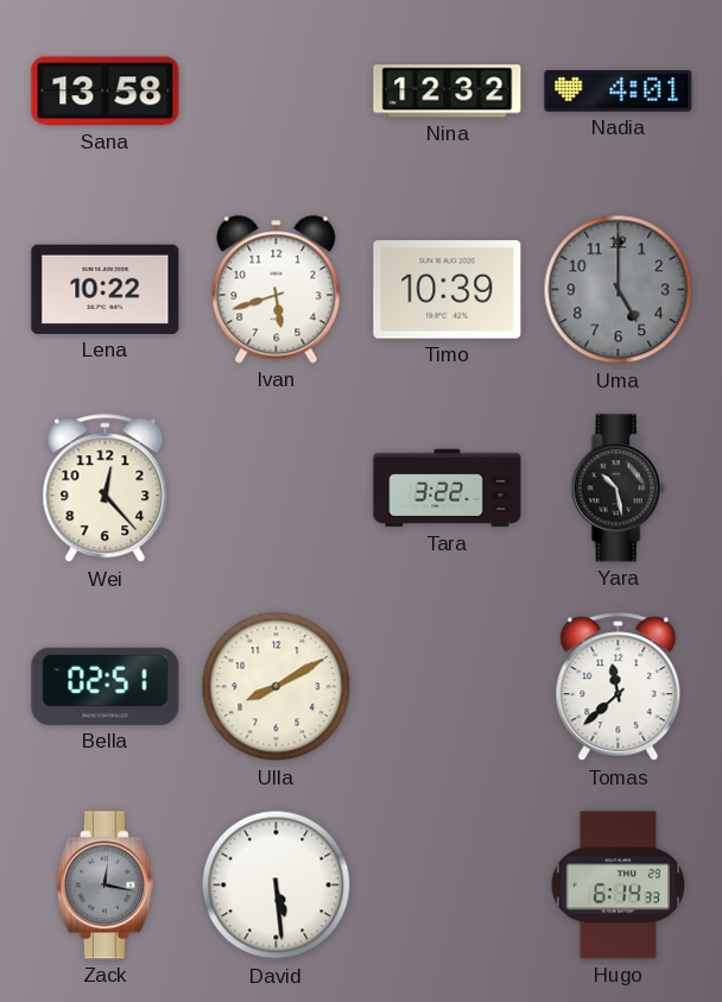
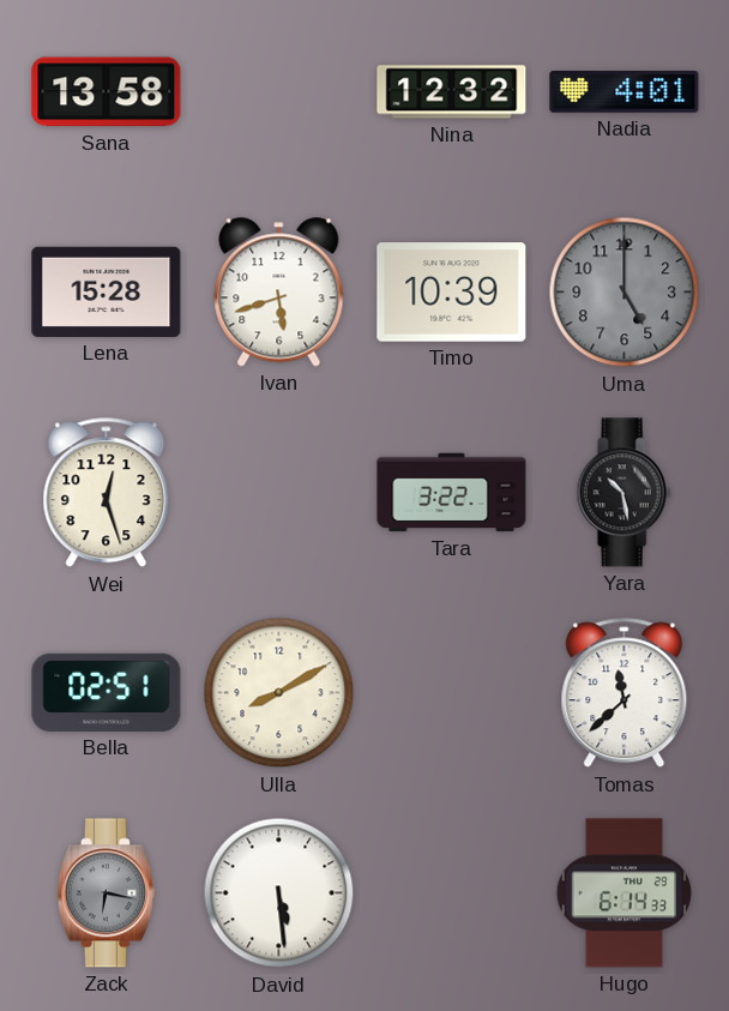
Lena: 10:22 -> 15:28
Wei: 12:23 -> 12:27
Zack: 12:17 -> 6:17
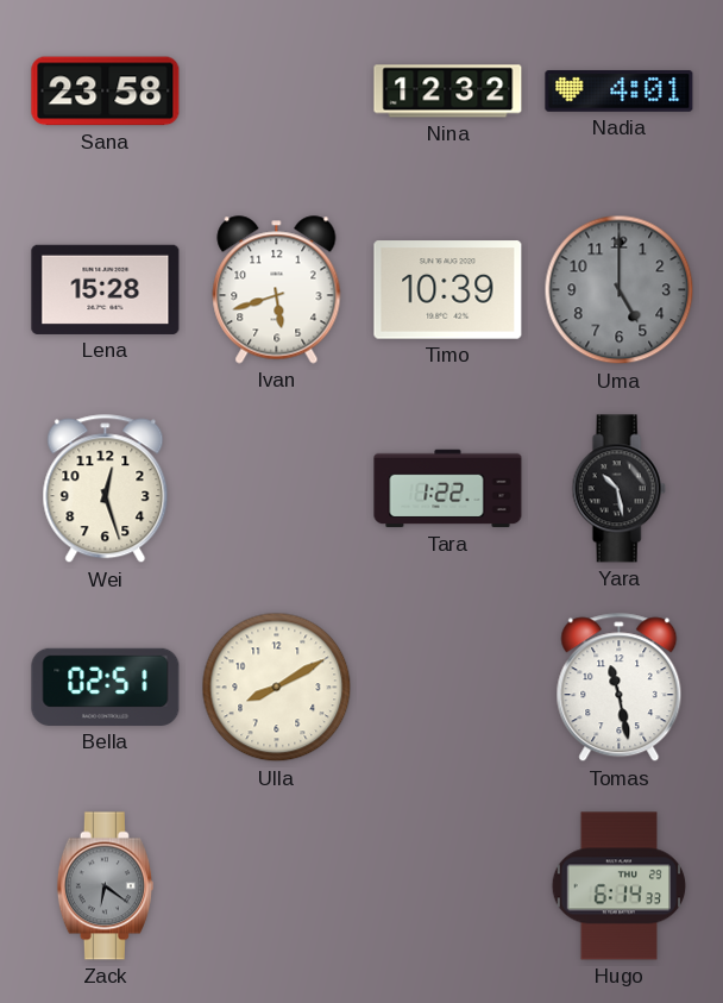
Sana: 13:58 -> 23:58
Tara: 3:22 -> 1:22
Tomas: 11:38 -> 11:28
Zack: 6:17 -> 6:21
David: 5:29 -> none
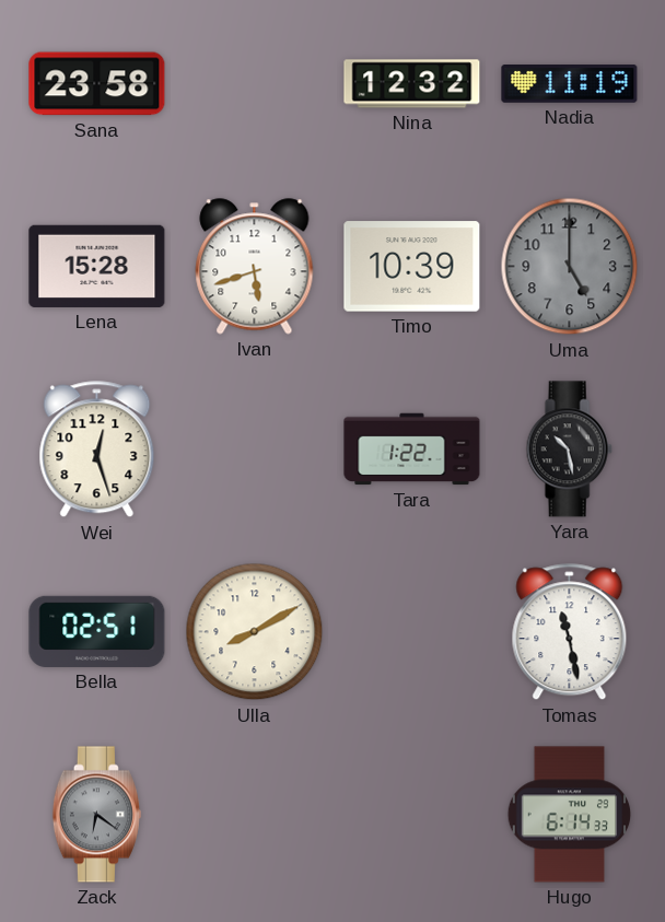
Nadia: 4:01 -> 11:19
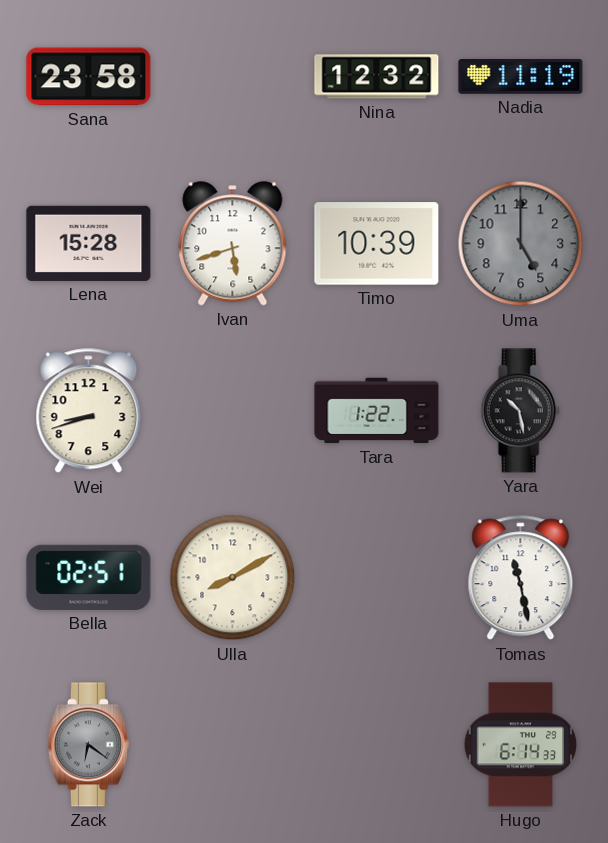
Wei: 12:27 -> 8:42
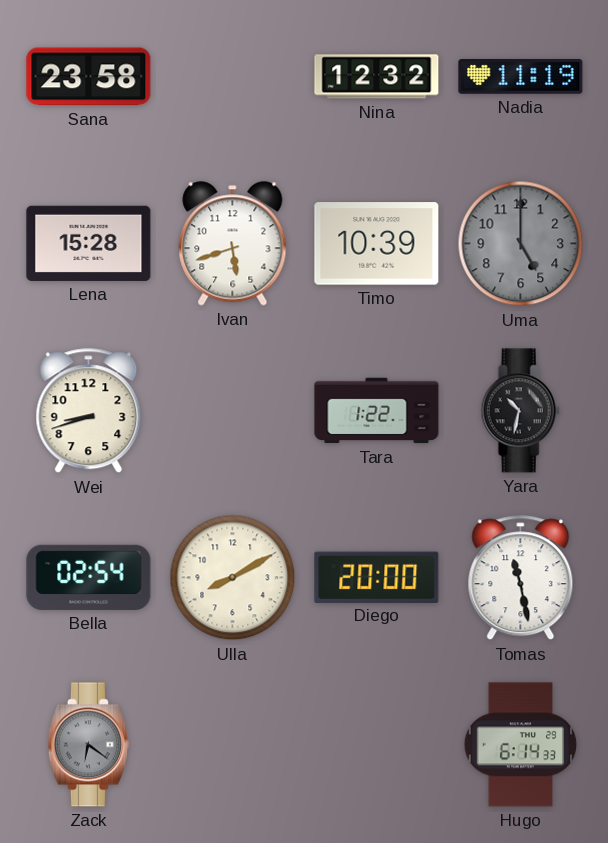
Yara: 10:28 -> 10:32
Bella: 02:51 -> 02:54
Diego: none -> 20:00
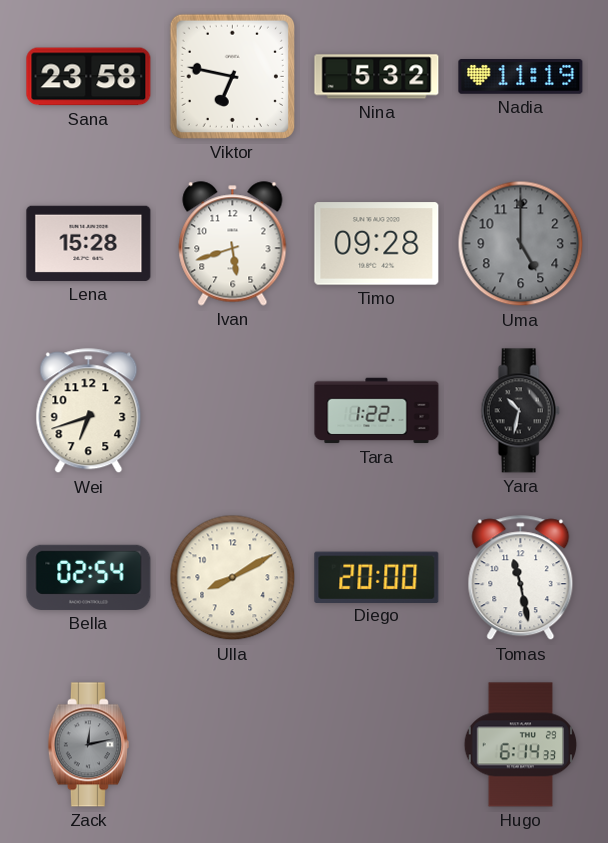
Viktor: none -> 6:47
Nina: 12:32 -> 5:32
Timo: 10:39 -> 09:28
Wei: 8:42 -> 6:42
Zack: 6:21 -> 12:13
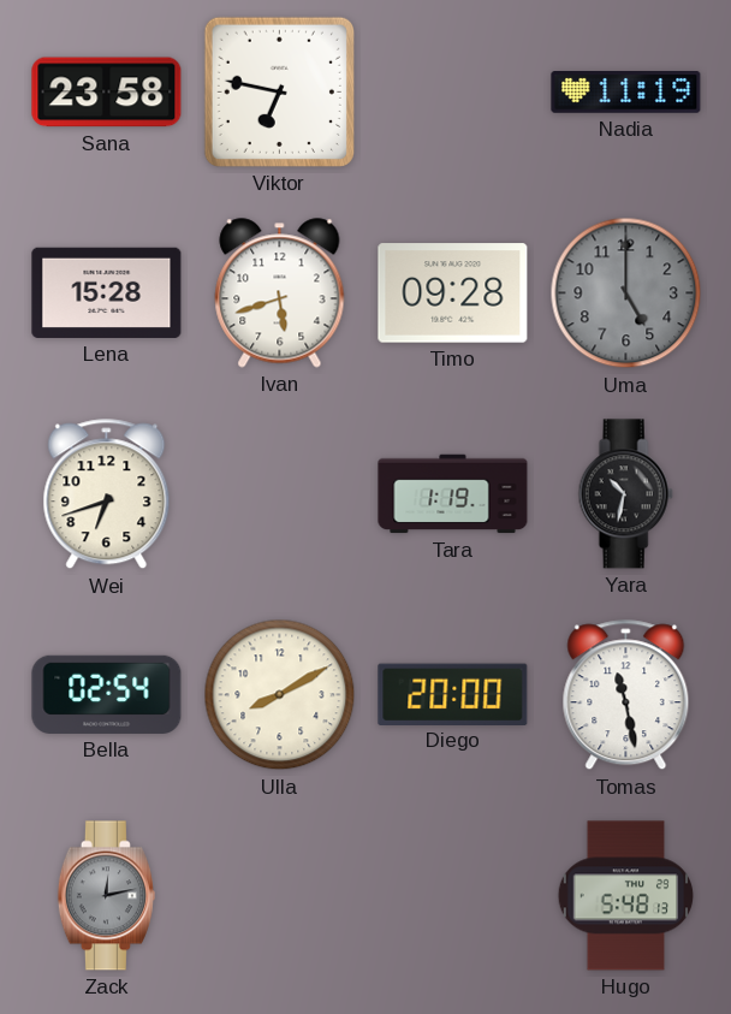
Nina: 5:32 -> none
Tara: 1:22 -> 1:19
Hugo: 6:14 -> 5:48
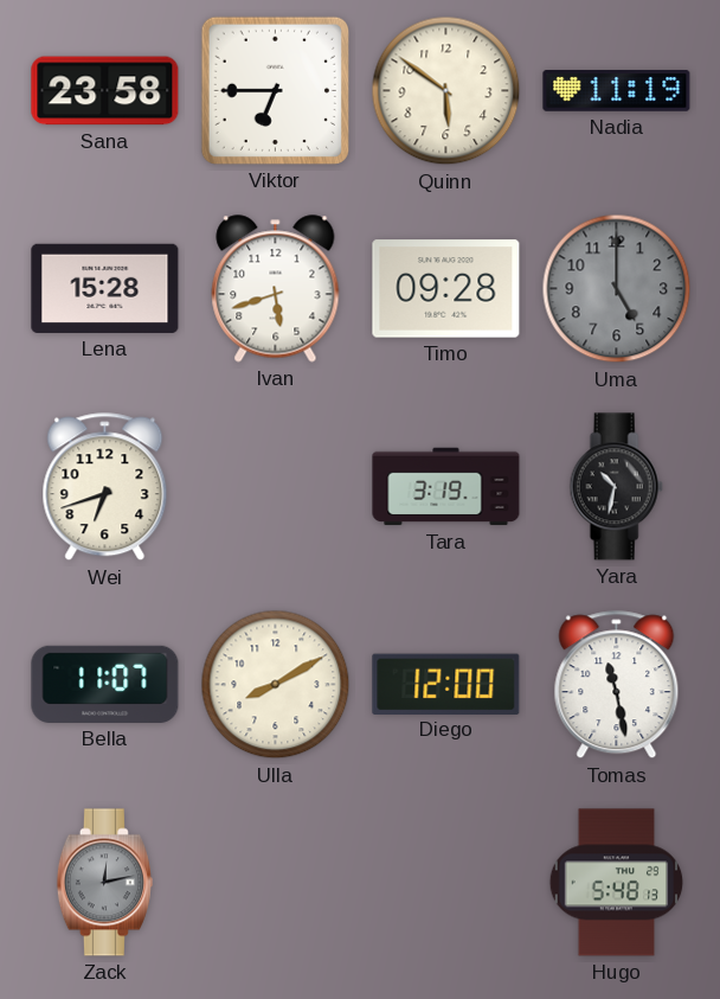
Viktor: 6:47 -> 6:45
Quinn: none -> 5:51
Tara: 1:19 -> 3:19
Bella: 02:54 -> 11:07
Diego: 20:00 -> 12:00
